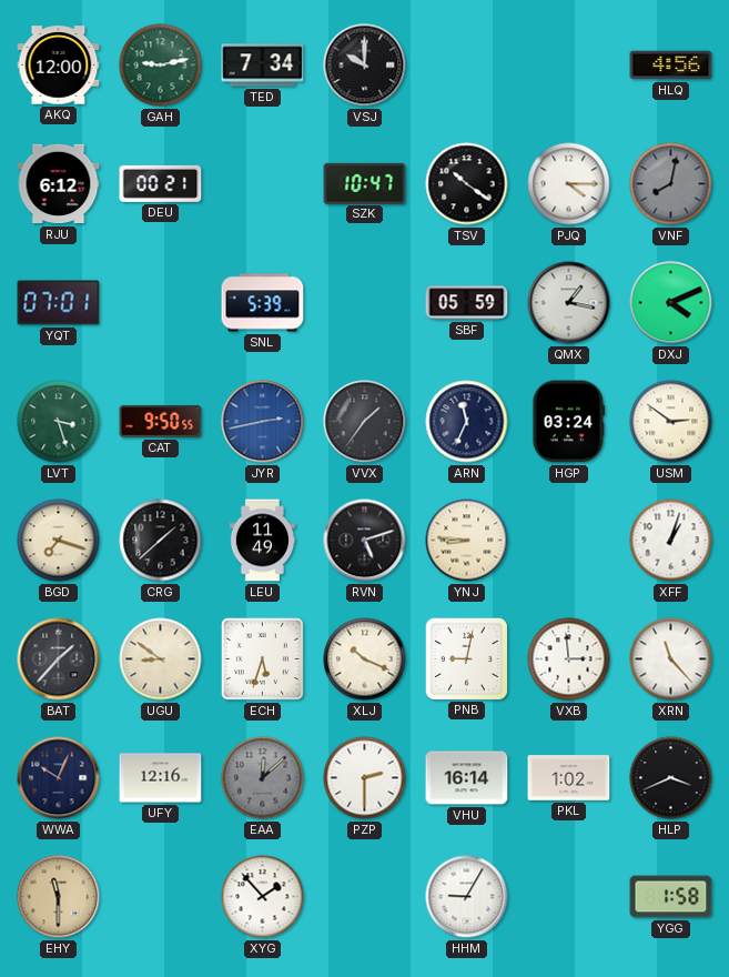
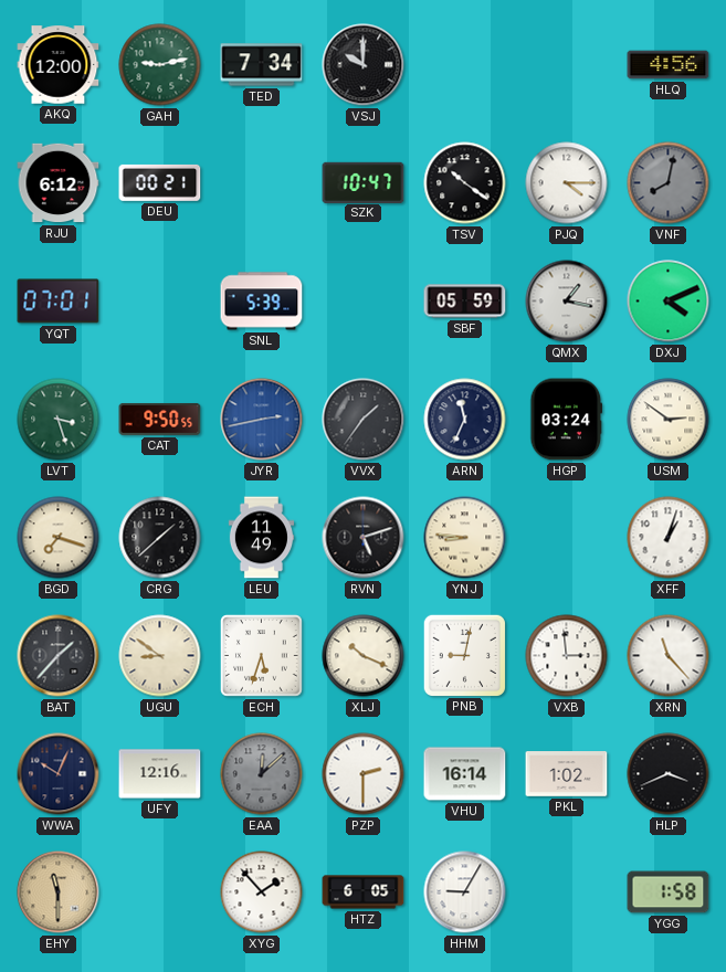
HTZ: none -> 6:05
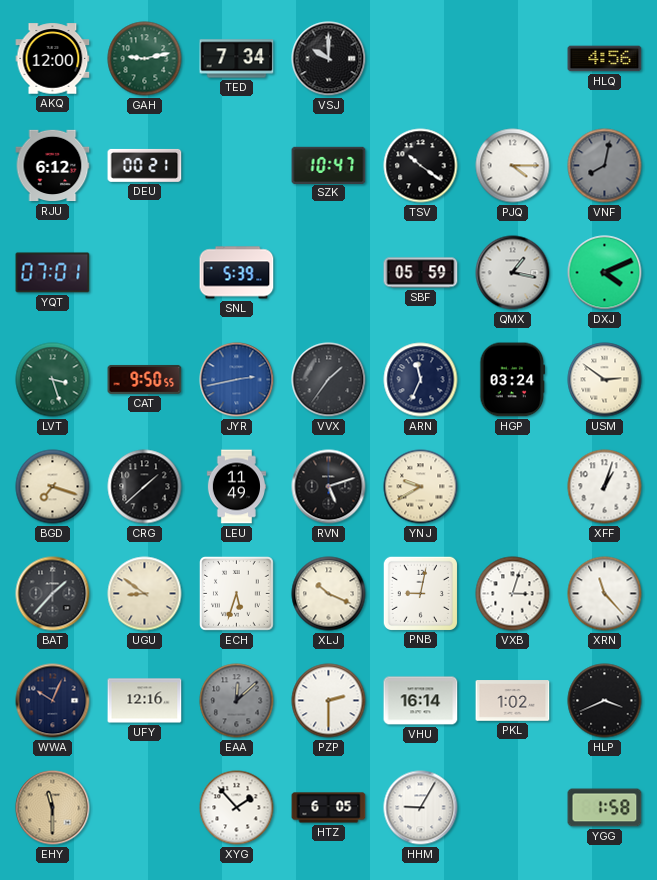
YNJ: 8:46 -> 9:40
VXB: 2:59 -> 3:03
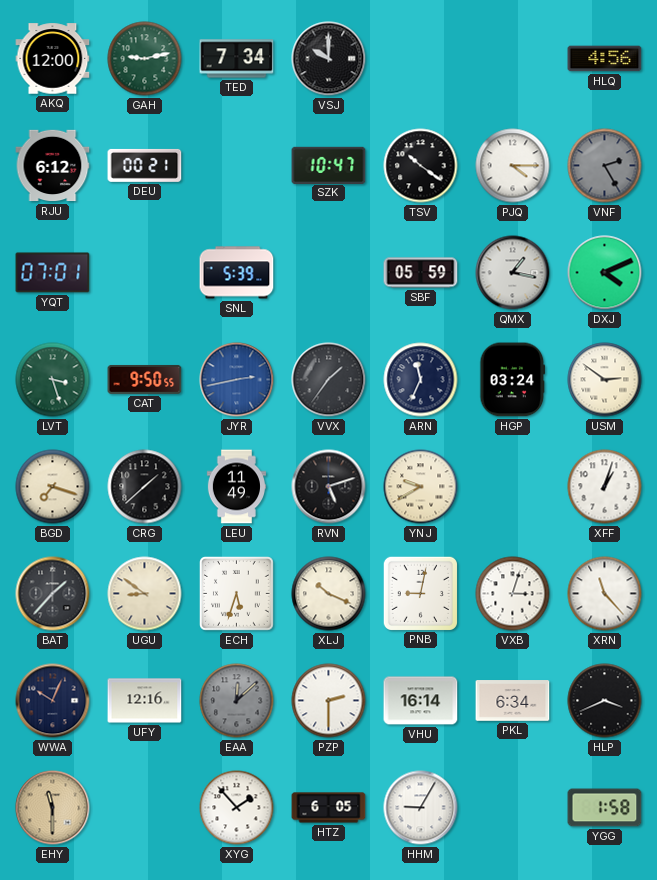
VNF: 8:02 -> 2:25
PKL: 1:02 -> 6:34
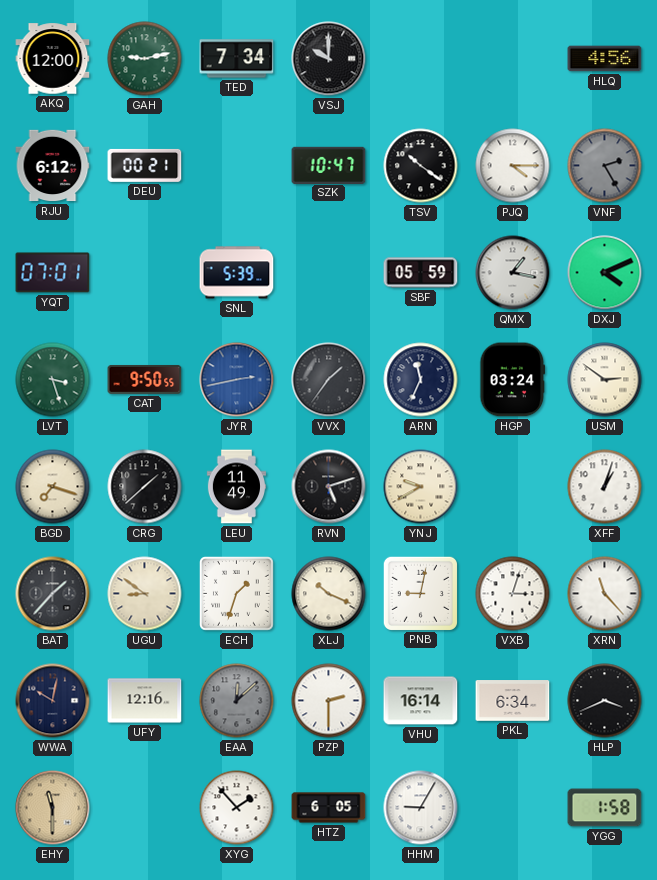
ECH: 5:33 -> 1:33
WWA: 10:04 -> 10:02
